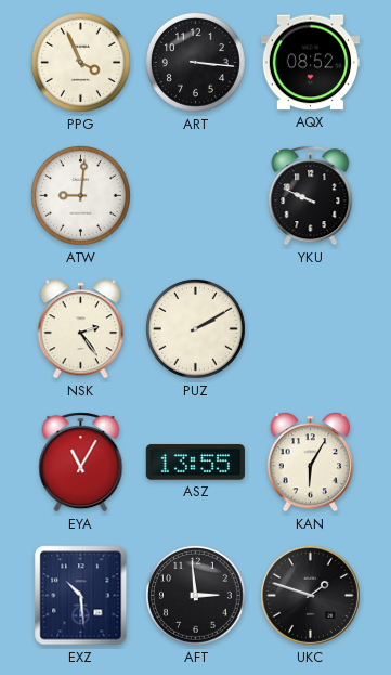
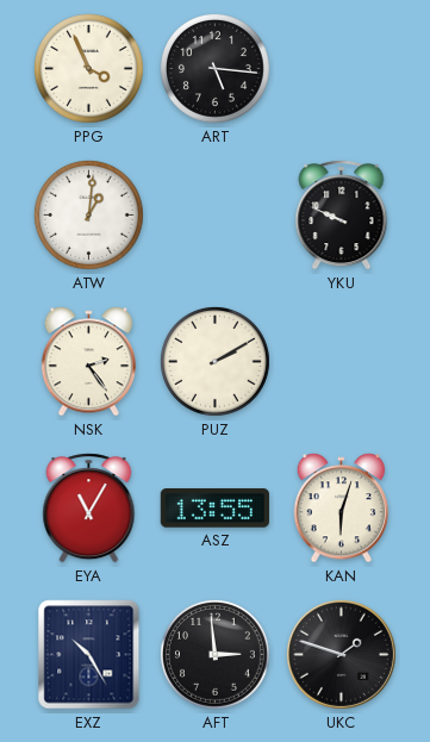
ART: 3:16 -> 5:16
AQX: 08:52 -> none
ATW: 9:01 -> 1:01
KAN: 6:05 -> 6:03
EXZ: 10:29 -> 10:25
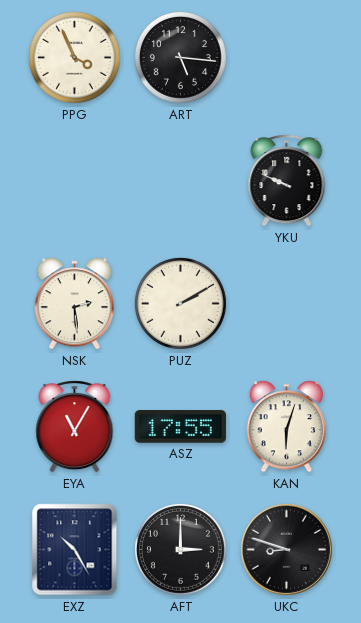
ATW: 1:01 -> none
NSK: 2:24 -> 2:29
ASZ: 13:55 -> 17:55
AFT: 2:59 -> 3:00
UKC: 1:48 -> 8:48
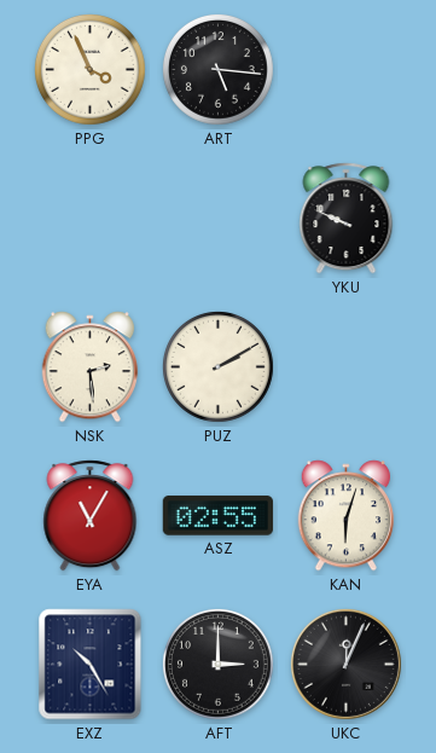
ASZ: 17:55 -> 02:55
UKC: 8:48 -> 12:04
